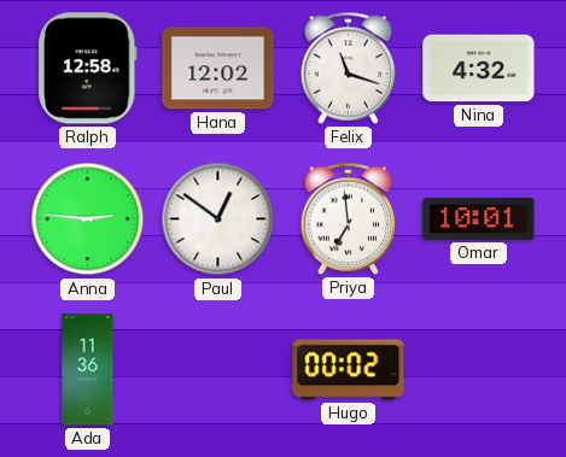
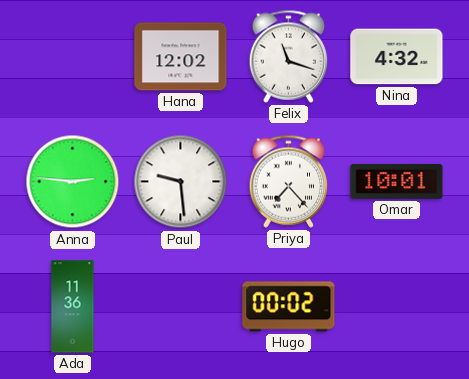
Ralph: 12:58 -> none
Paul: 12:51 -> 9:29
Priya: 6:59 -> 7:23
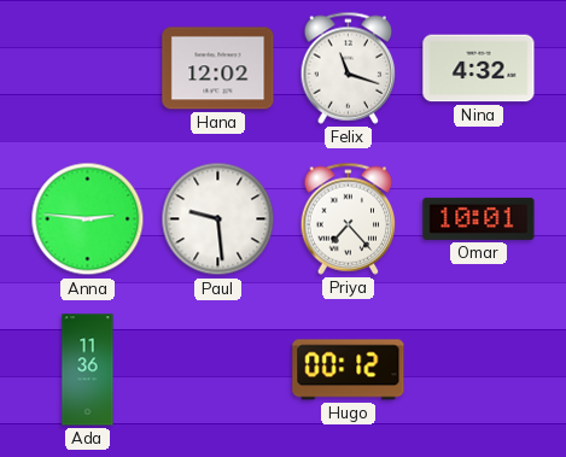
Hugo: 00:02 -> 00:12
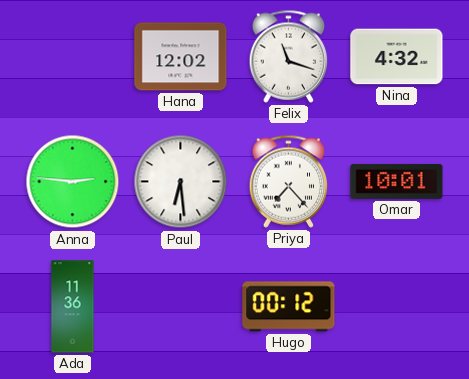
Paul: 9:29 -> 6:29
